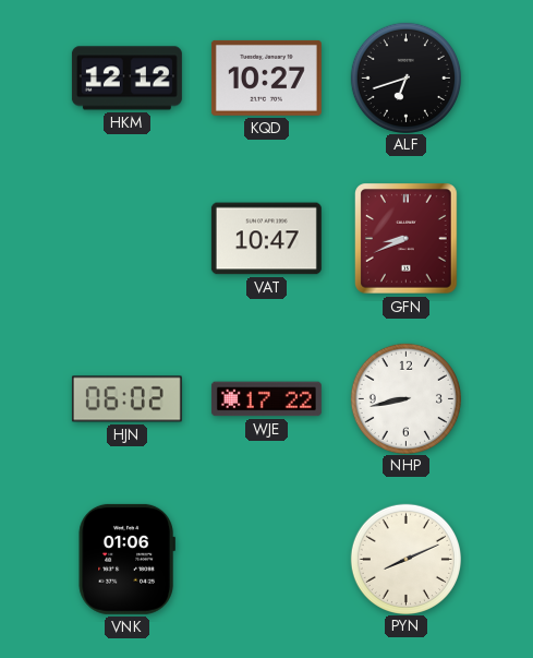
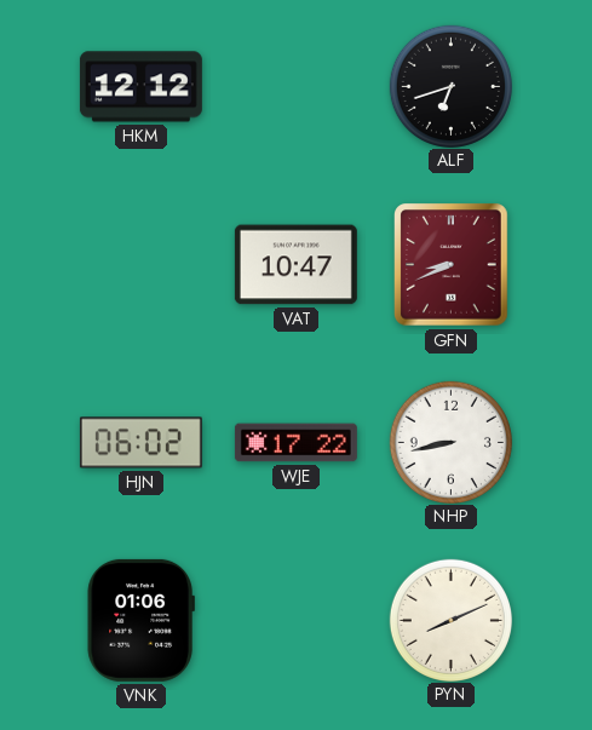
KQD: 10:27 -> none
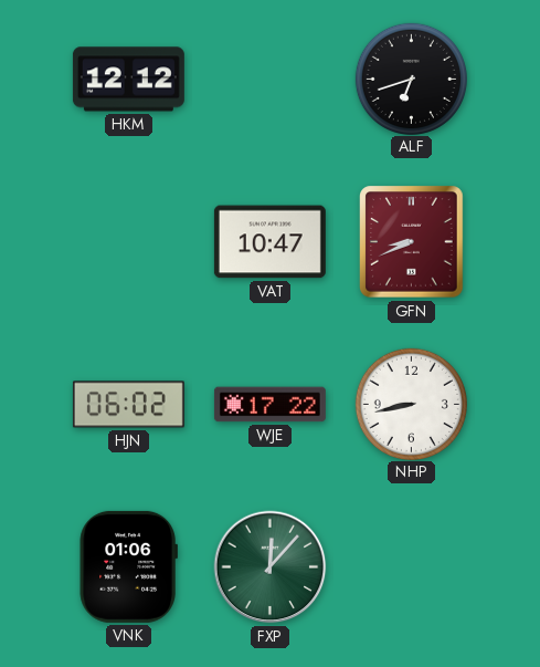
FXP: none -> 12:07
PYN: 8:11 -> none
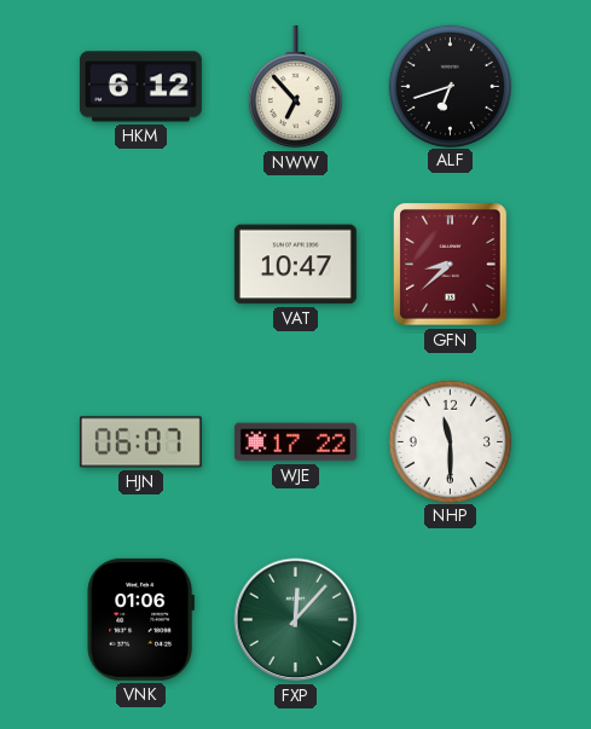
HKM: 12:12 -> 6:12
NWW: none -> 6:53
GFN: 8:41 -> 8:38
HJN: 06:02 -> 06:07
NHP: 8:43 -> 11:30
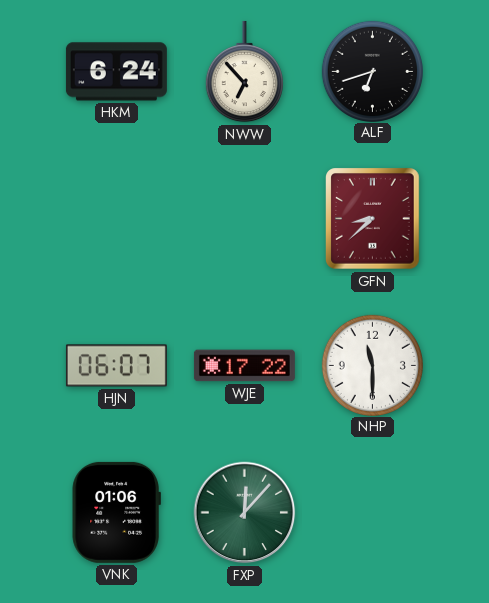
HKM: 6:12 -> 6:24
VAT: 10:47 -> none
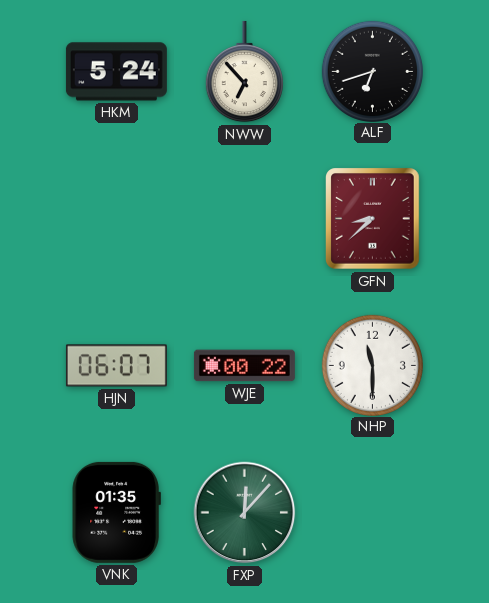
HKM: 6:24 -> 5:24
WJE: 17:22 -> 00:22
VNK: 01:06 -> 01:35
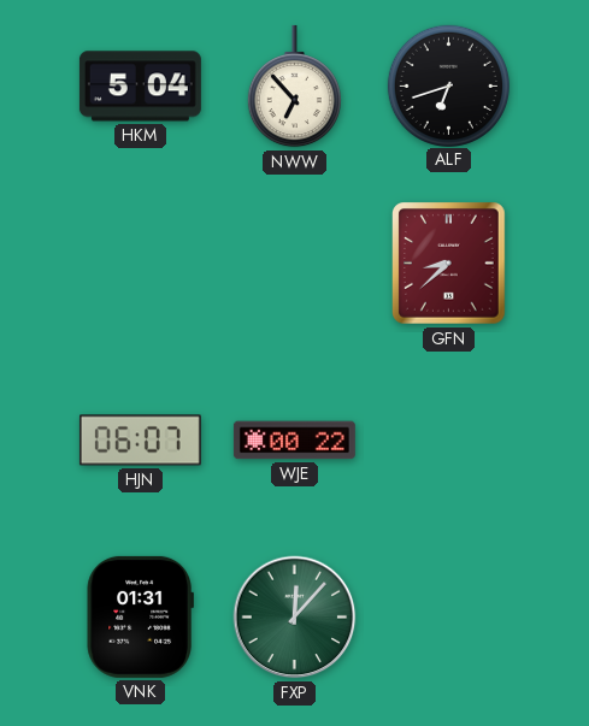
HKM: 5:24 -> 5:04
NHP: 11:30 -> none
VNK: 01:35 -> 01:31
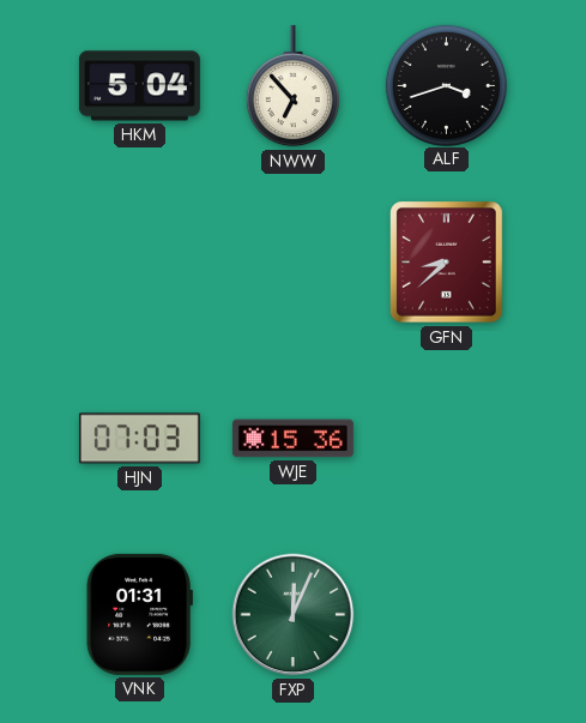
ALF: 6:42 -> 3:42
HJN: 06:07 -> 07:03
WJE: 00:22 -> 15:36
FXP: 12:07 -> 12:04
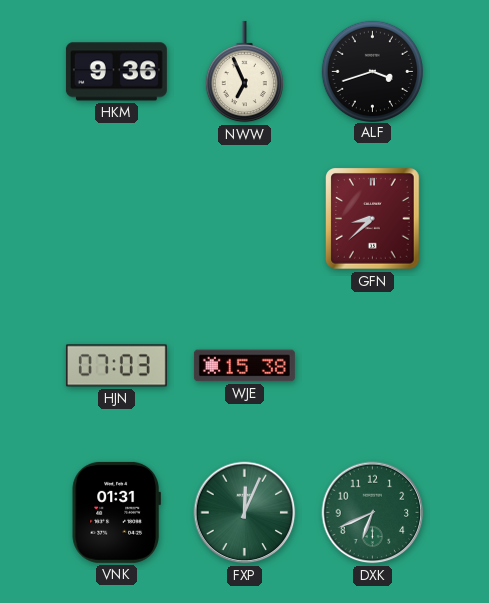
HKM: 5:04 -> 9:36
NWW: 6:53 -> 6:56
WJE: 15:36 -> 15:38
DXK: none -> 6:41
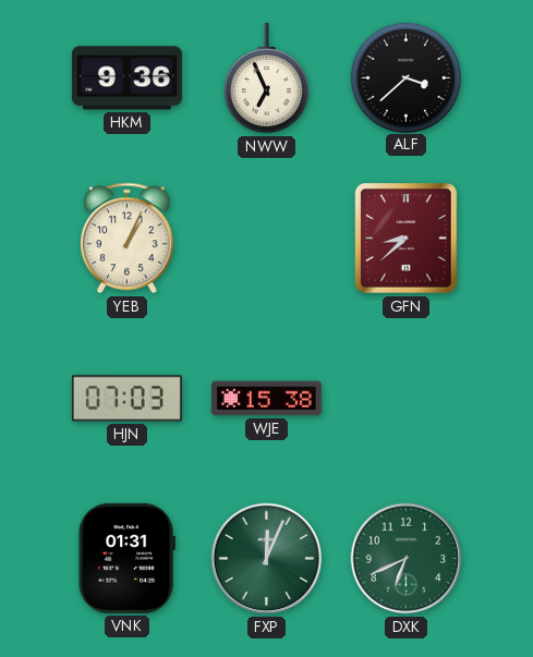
ALF: 3:42 -> 3:38
YEB: none -> 1:04
